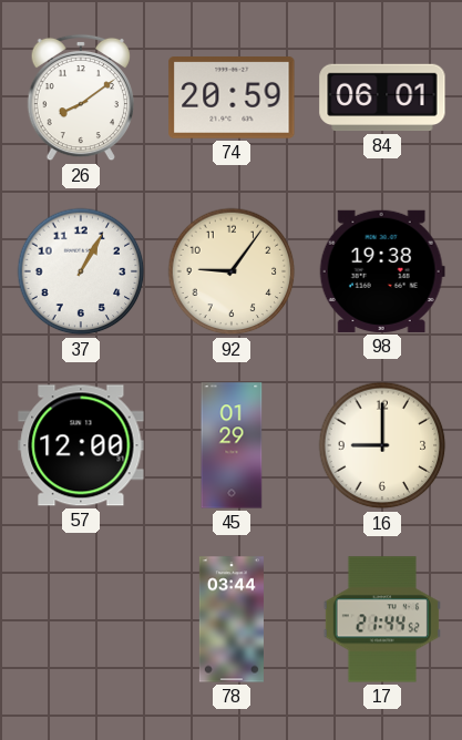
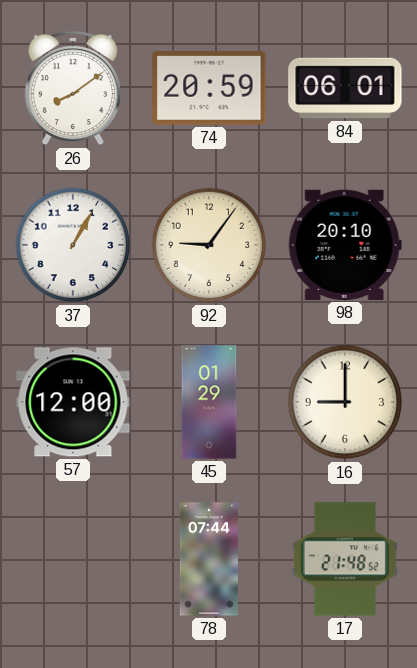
98: 19:38 -> 20:10
78: 03:44 -> 07:44
17: 21:44 -> 21:48
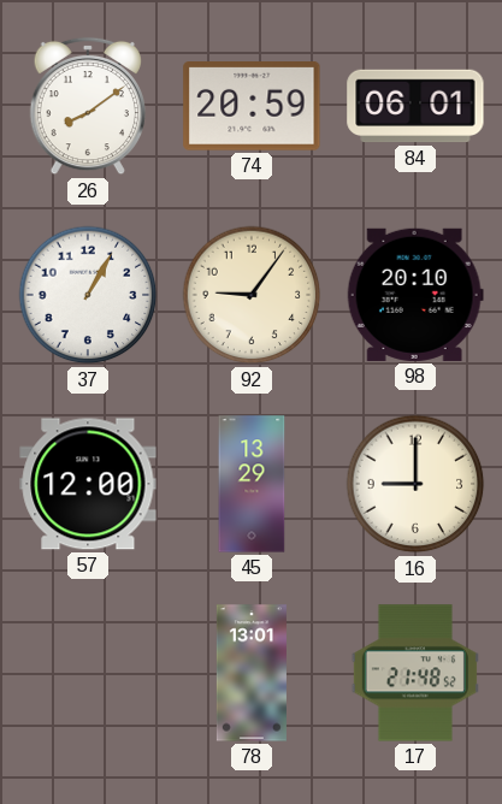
45: 01:29 -> 13:29
78: 07:44 -> 13:01
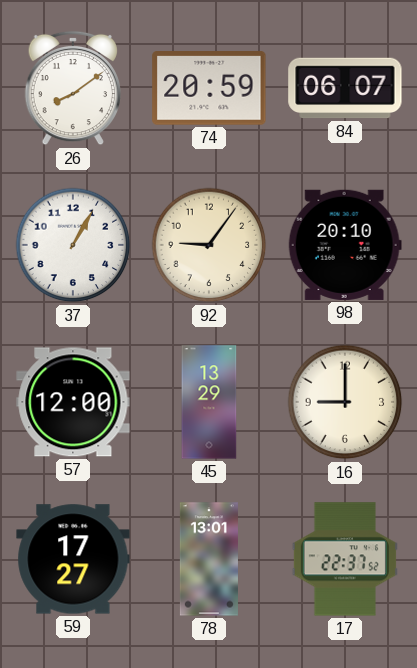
84: 06:01 -> 06:07
59: none -> 17:27
17: 21:48 -> 22:37
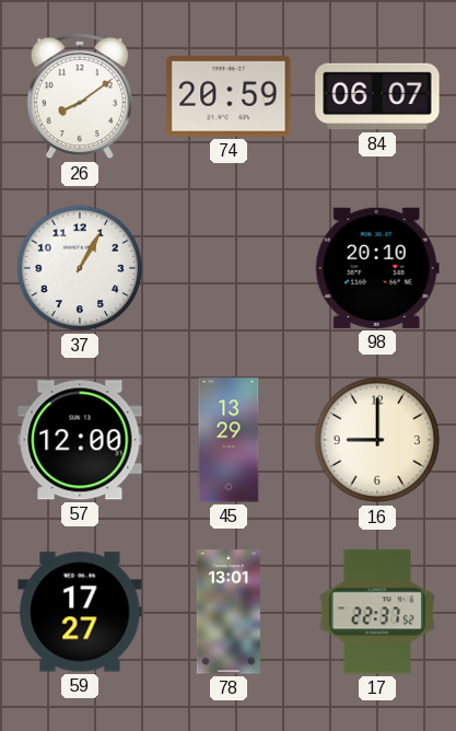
92: 9:06 -> none
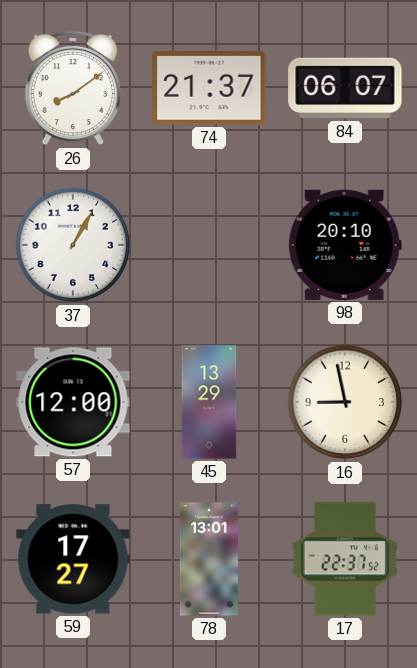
74: 20:59 -> 21:37
16: 9:00 -> 8:58
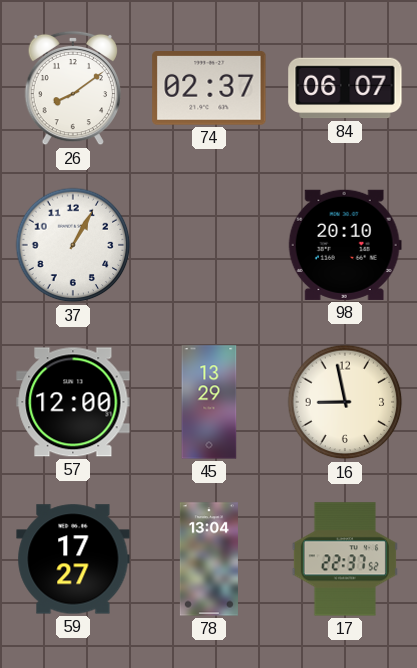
74: 21:37 -> 02:37
78: 13:01 -> 13:04
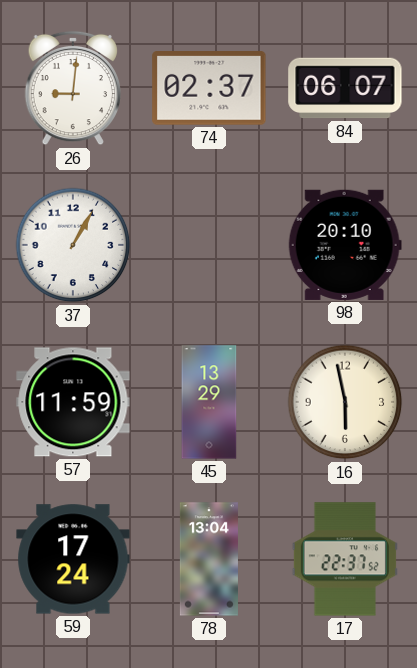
26: 8:09 -> 9:01
57: 12:00 -> 11:59
16: 8:58 -> 5:58
59: 17:27 -> 17:24
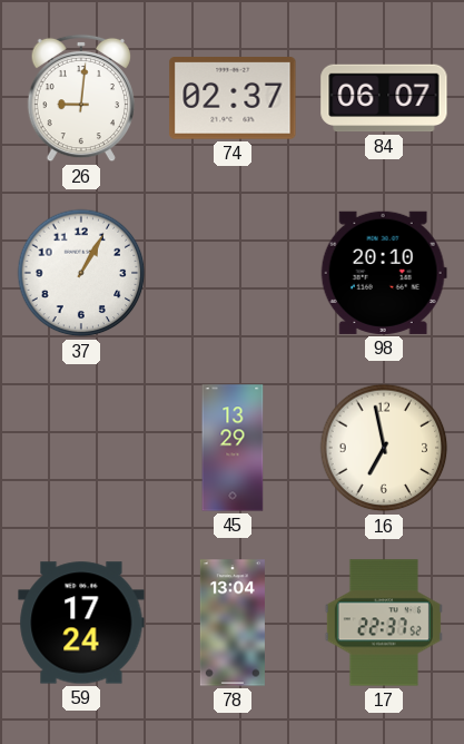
57: 11:59 -> none
16: 5:58 -> 6:58
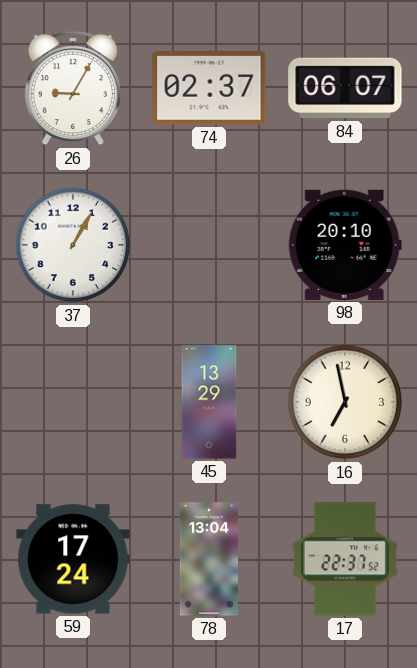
26: 9:01 -> 9:05
